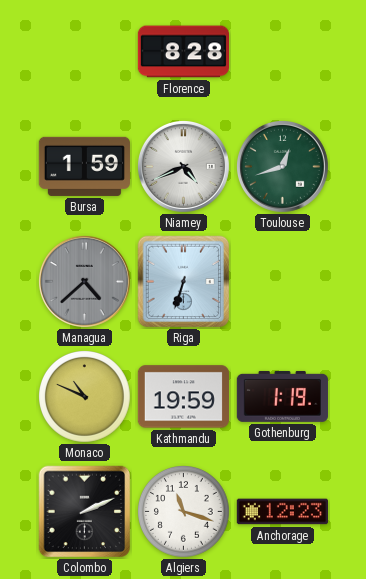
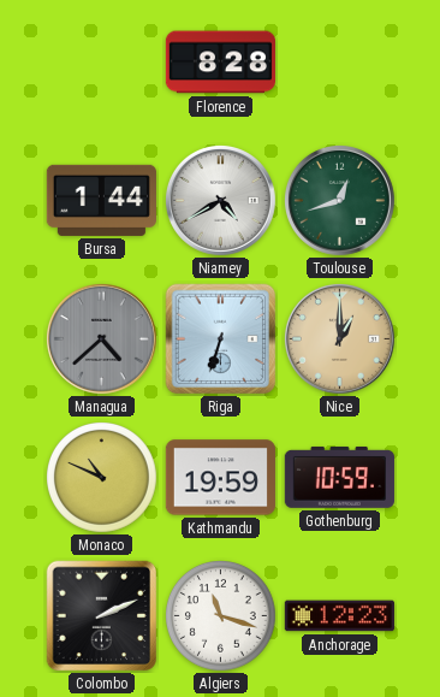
Bursa: 1:59 -> 1:44
Niamey: 4:41 -> 4:40
Nice: none -> 1:00
Gothenburg: 1:19 -> 10:59
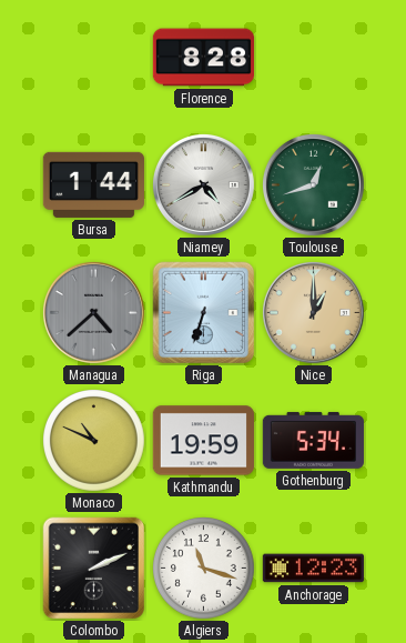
Gothenburg: 10:59 -> 5:34
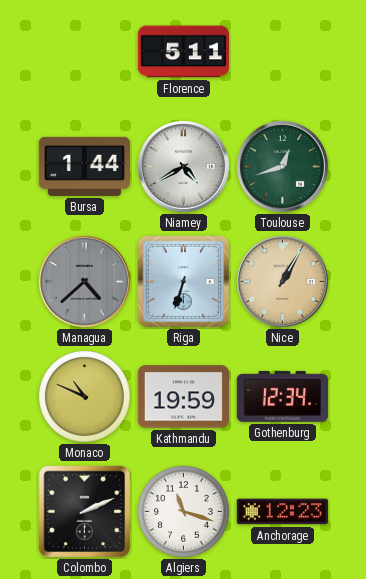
Florence: 8:28 -> 5:11
Nice: 1:00 -> 1:05
Gothenburg: 5:34 -> 12:34
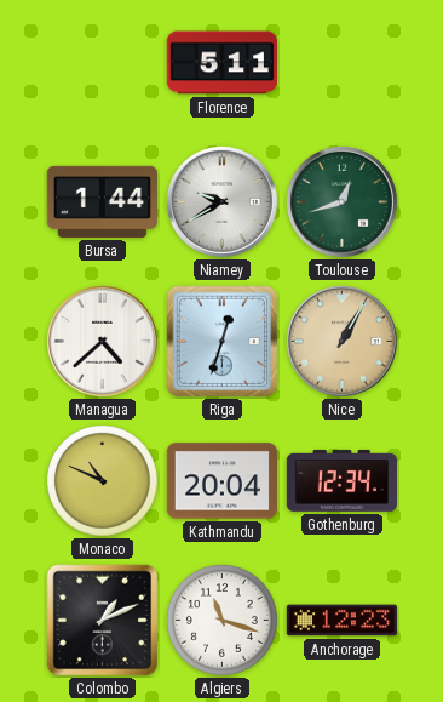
Niamey: 4:40 -> 9:40
Managua dial: grey -> white
Riga: 6:33 -> 12:33
Kathmandu: 19:59 -> 20:04
Colombo: 2:11 -> 1:11
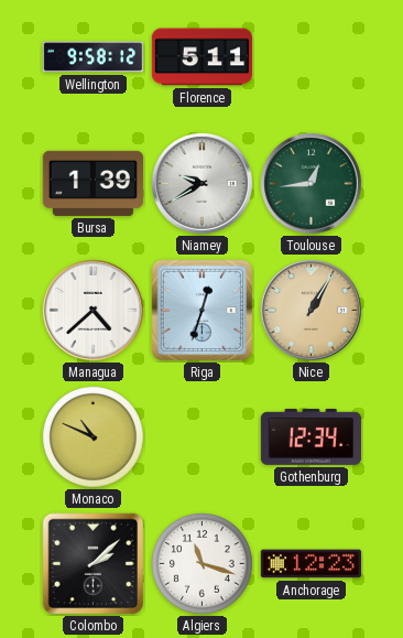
Wellington: none -> 9:58
Bursa: 1:44 -> 1:39
Toulouse: 12:42 -> 12:44
Kathmandu: 20:04 -> none
Colombo: 1:11 -> 2:08
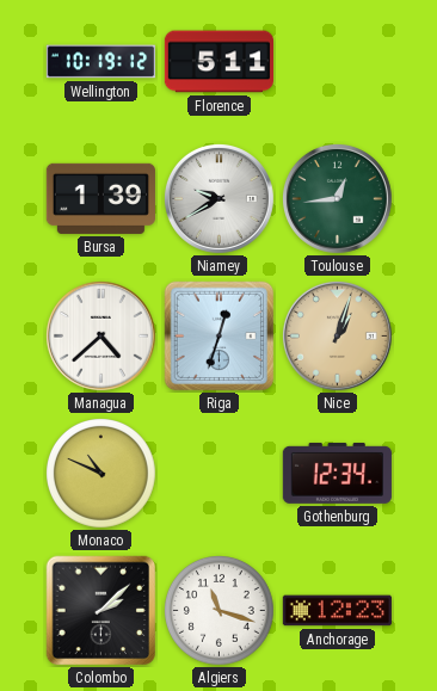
Wellington: 9:58 -> 10:19
Nice: 1:05 -> 1:03
